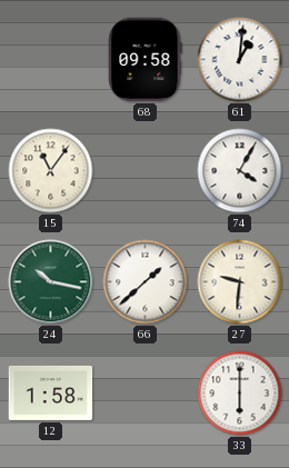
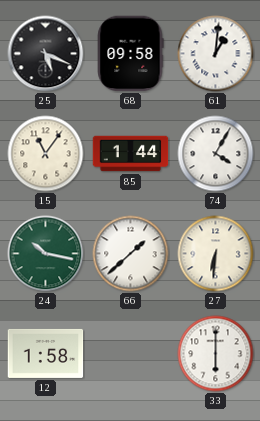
25: none -> 5:19
85: none -> 1:44
27: 9:31 -> 6:31
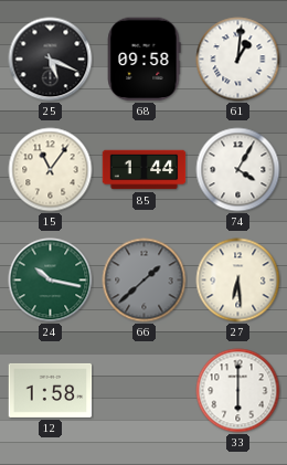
66 dial: white -> grey
27: 6:31 -> 6:29
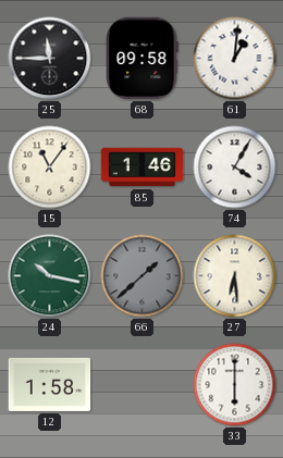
25: 5:19 -> 11:45
85: 1:44 -> 1:46
